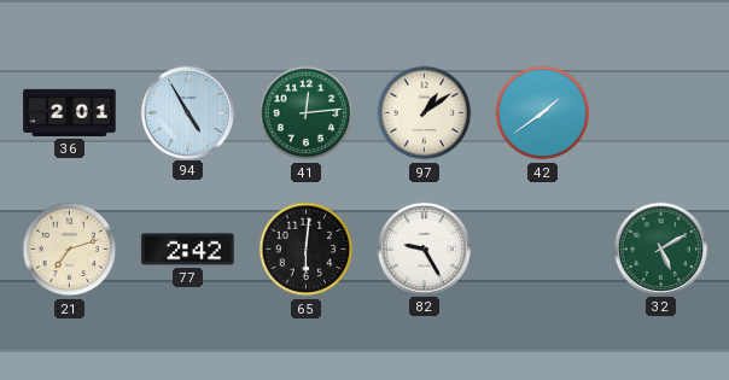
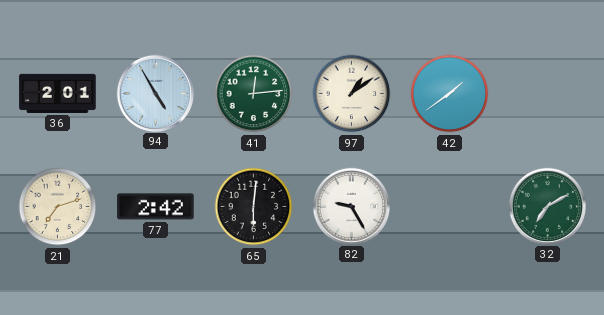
32: 5:10 -> 7:10
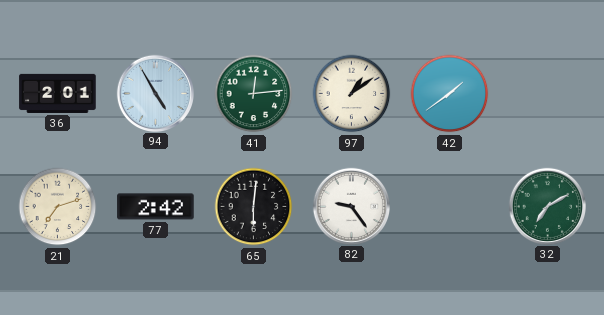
82: 9:25 -> 9:24
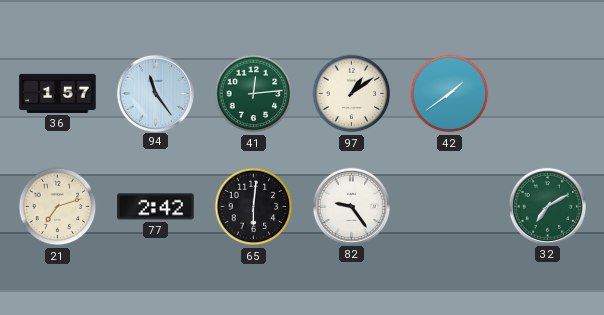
36: 2:01 -> 1:57
94: 4:55 -> 11:24
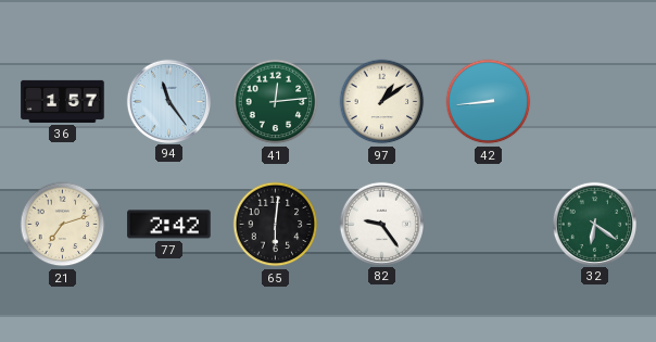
42: 1:39 -> 8:44
32: 7:10 -> 6:21
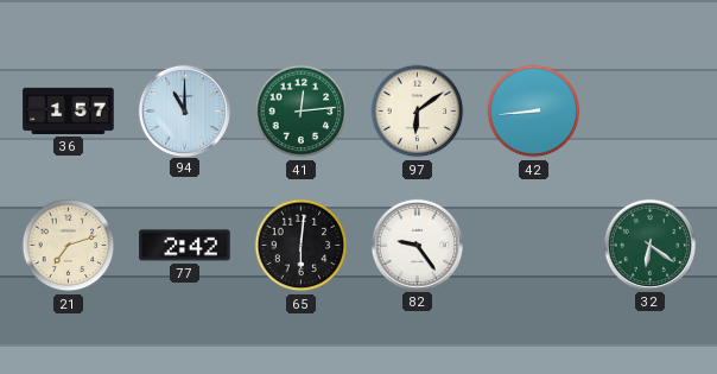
94: 11:24 -> 11:00
97: 1:09 -> 6:09
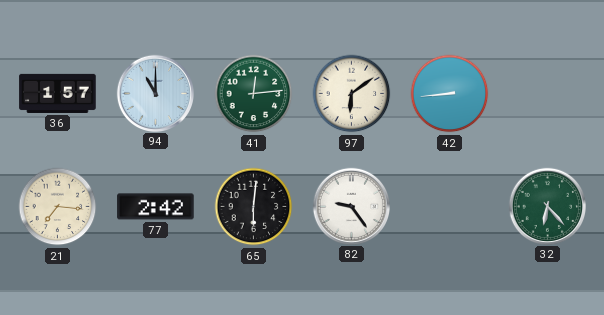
21: 7:12 -> 7:16
32: 6:21 -> 6:23
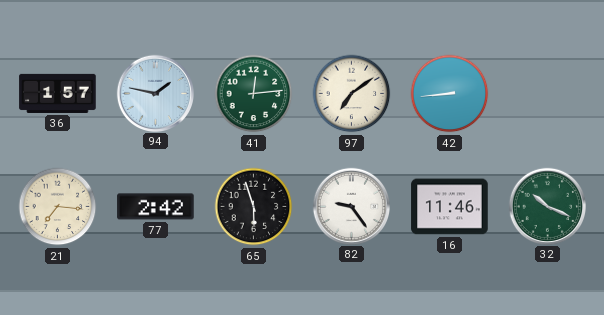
94: 11:00 -> 1:47
97: 6:09 -> 7:09
65: 6:01 -> 5:57
16: none -> 11:46
32: 6:23 -> 10:19
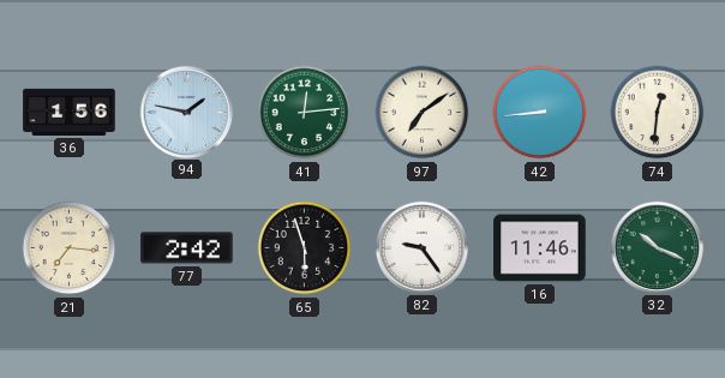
36: 1:57 -> 1:56
74: none -> 12:31
